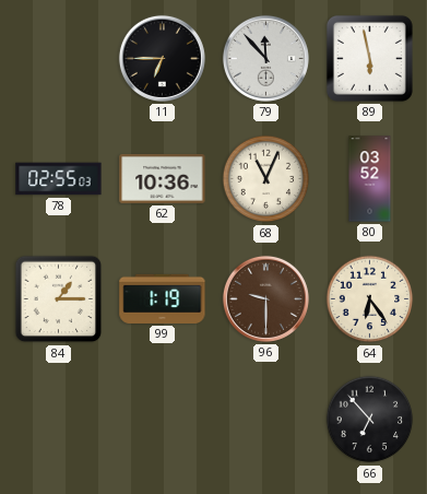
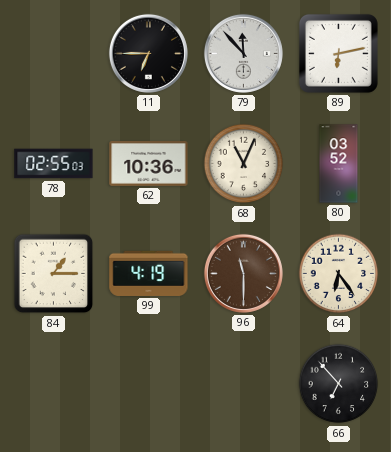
89: 5:58 -> 6:13
99: 1:19 -> 4:19
96: 9:30 -> 11:30
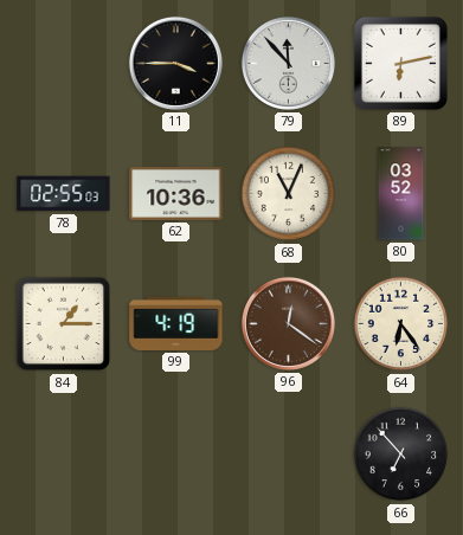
11: 6:45 -> 3:45
96: 11:30 -> 12:21
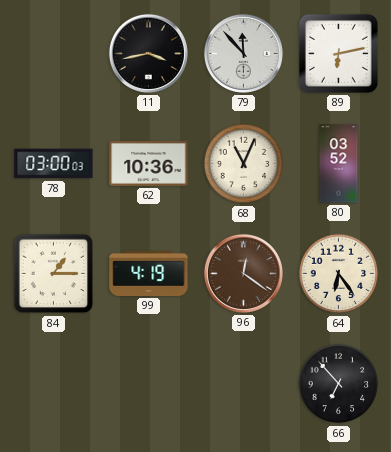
11: 3:45 -> 3:43
78: 02:55 -> 03:00
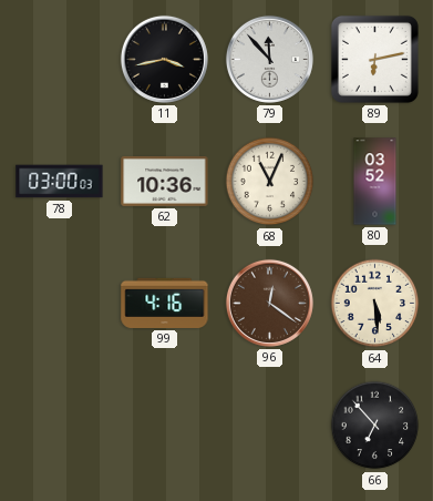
84: 1:15 -> none
99: 4:19 -> 4:16
64: 6:24 -> 5:29
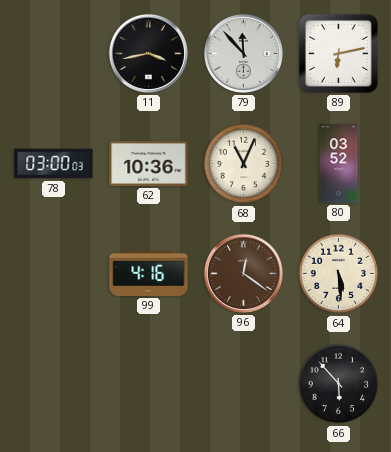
66: 6:53 -> 5:53
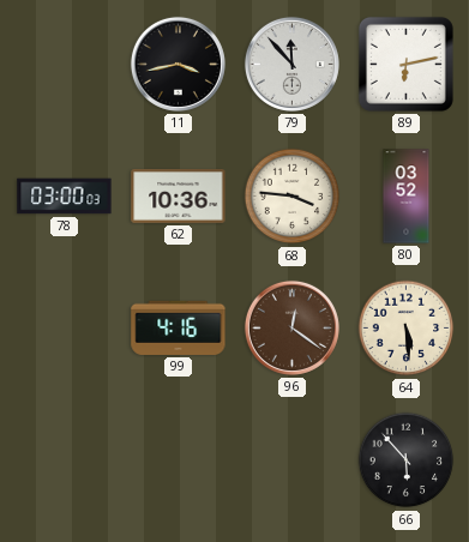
68: 11:04 -> 3:46
